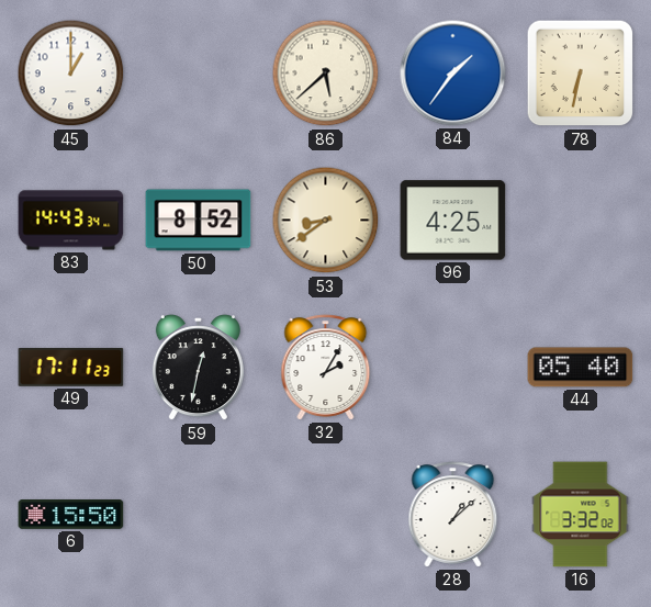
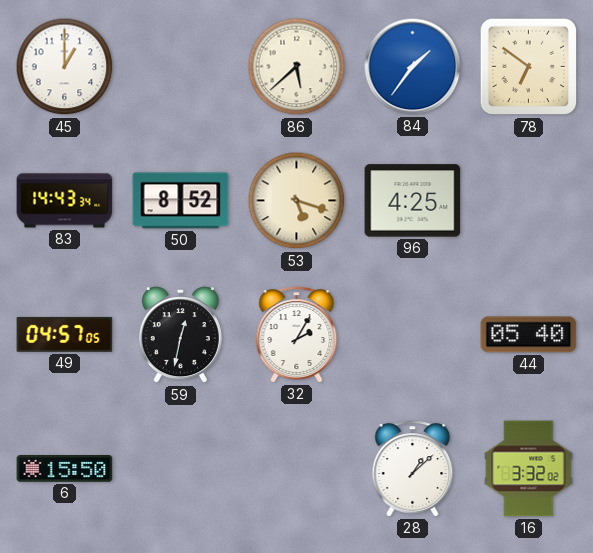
78: 6:32 -> 6:51
53: 8:39 -> 5:18
49: 17:11 -> 04:57
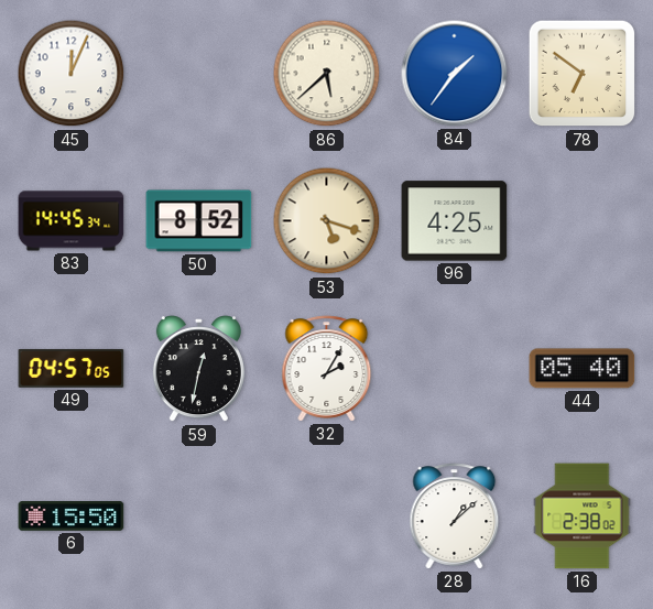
45: 1:00 -> 12:04
83: 14:43 -> 14:45
16: 3:32 -> 2:38
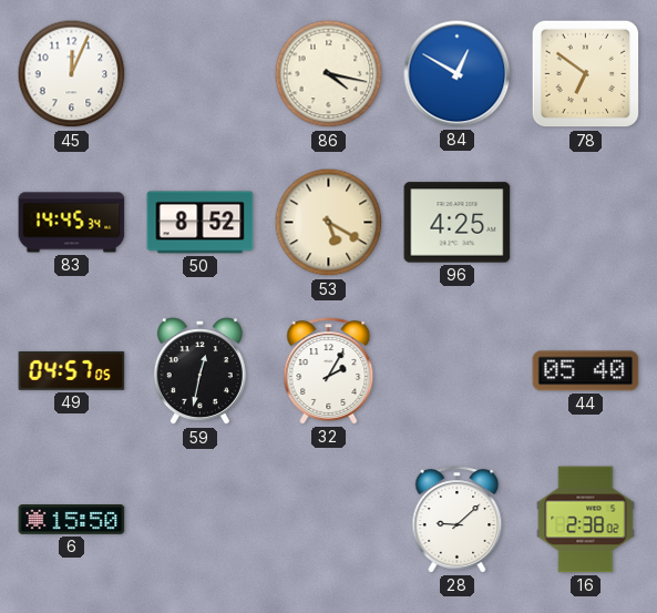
86: 5:38 -> 4:17
84: 1:36 -> 12:50
53: 5:18 -> 5:20
28: 1:08 -> 9:08
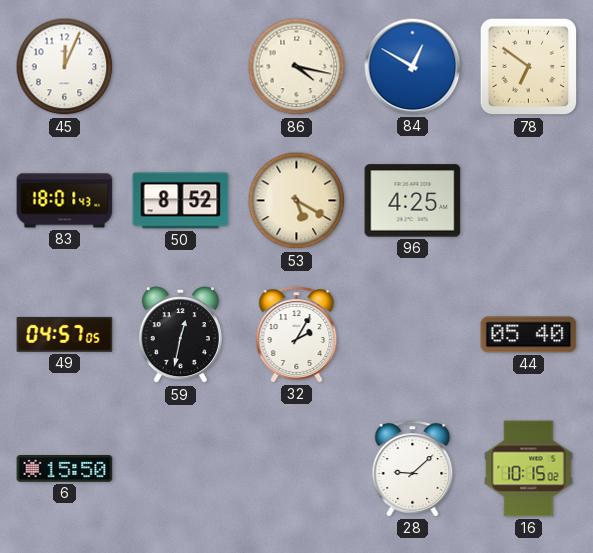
83: 14:45 -> 18:01
16: 2:38 -> 10:15
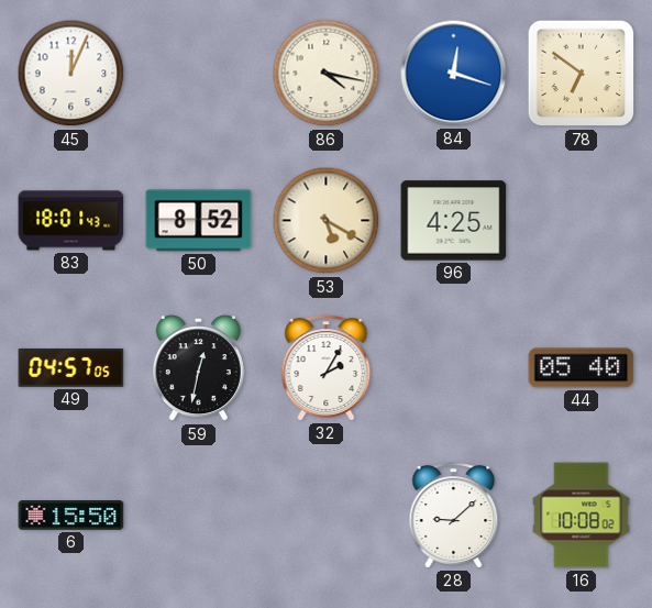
84: 12:50 -> 12:18
16: 10:15 -> 10:08
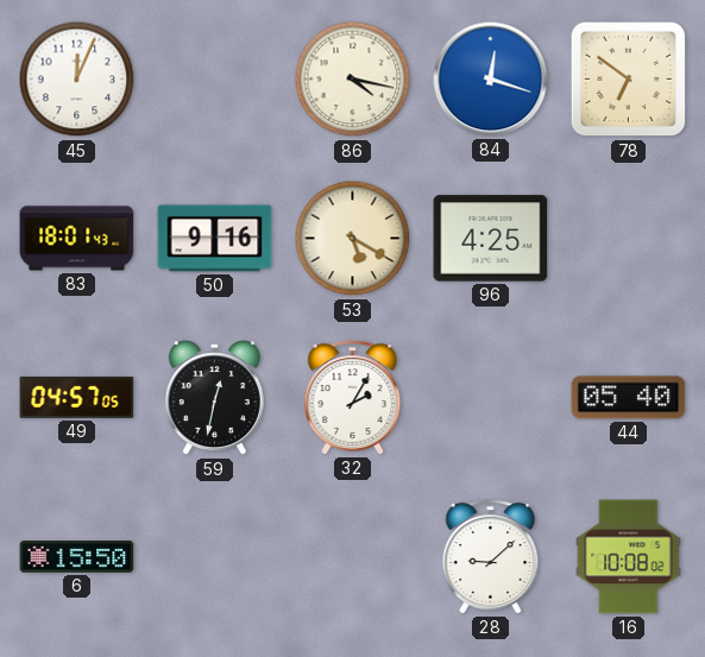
50: 8:52 -> 9:16
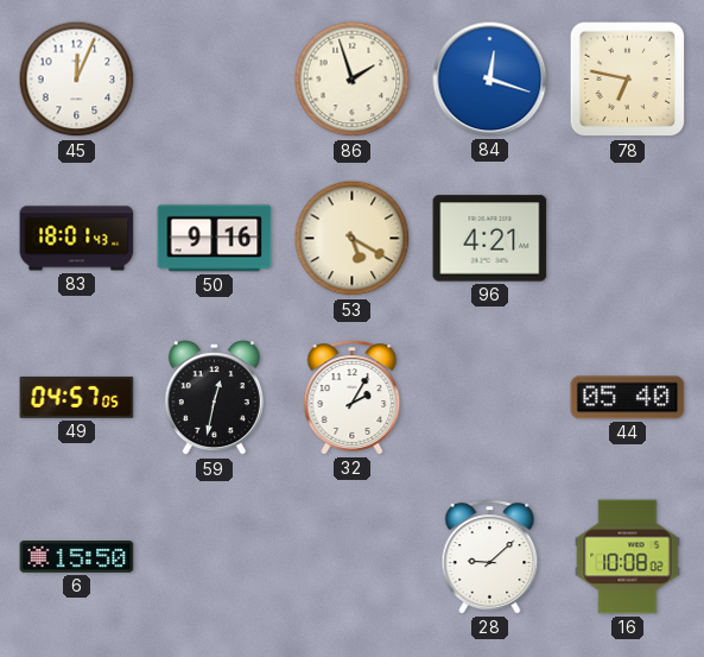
86: 4:17 -> 1:57
78: 6:51 -> 6:47
96: 4:25 -> 4:21
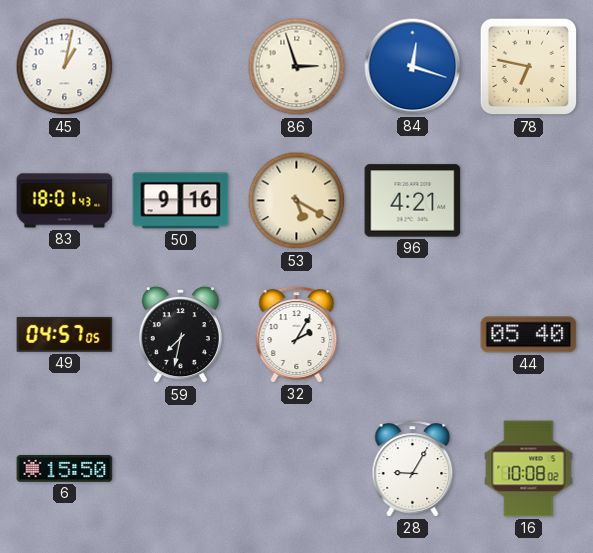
45: 12:04 -> 1:02
86: 1:57 -> 2:57
59: 12:32 -> 7:32
28: 9:08 -> 9:05
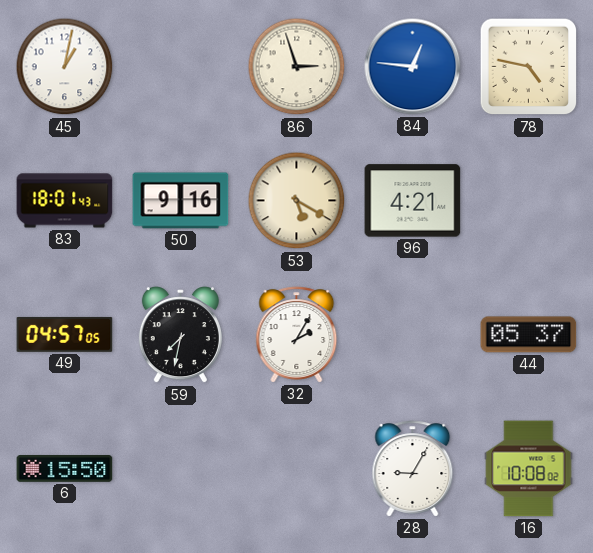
84: 12:18 -> 12:46
78: 6:47 -> 4:47
44: 05:40 -> 05:37
